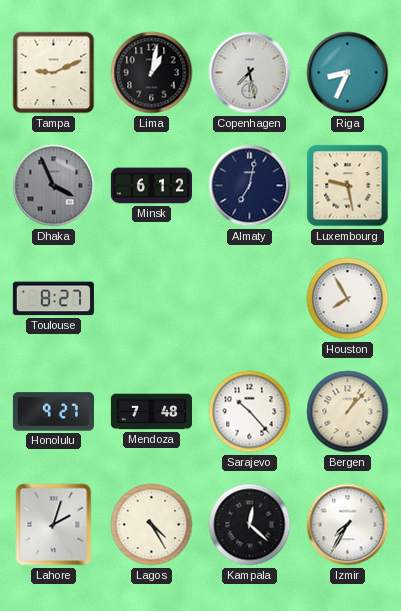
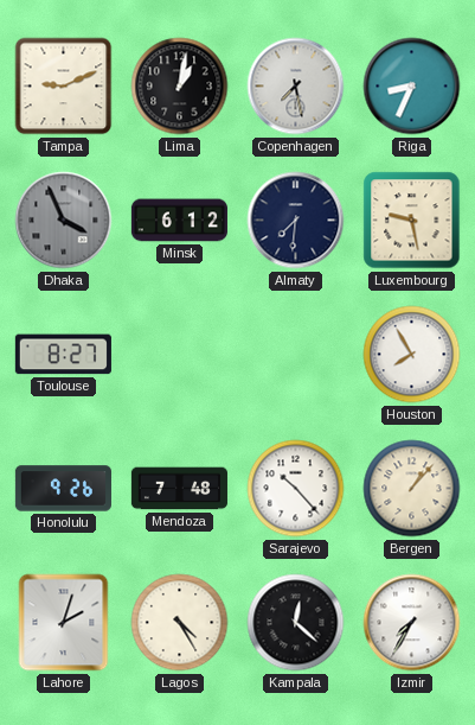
Almaty: 7:02 -> 7:31
Honolulu: 9:27 -> 9:26
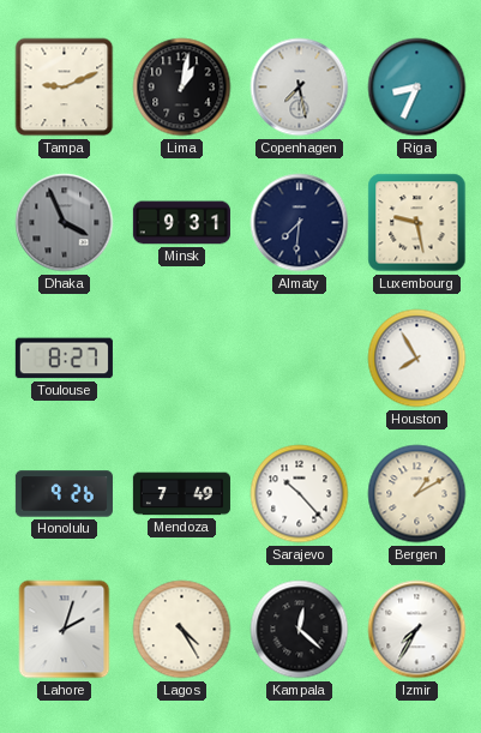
Minsk: 6:12 -> 9:31
Mendoza: 7:48 -> 7:49
Bergen: 1:07 -> 1:10
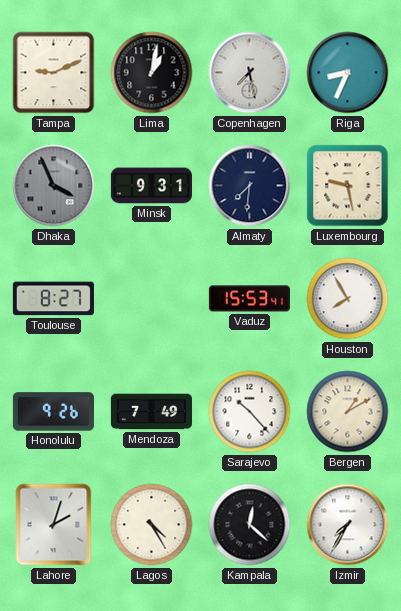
Vaduz: none -> 15:53
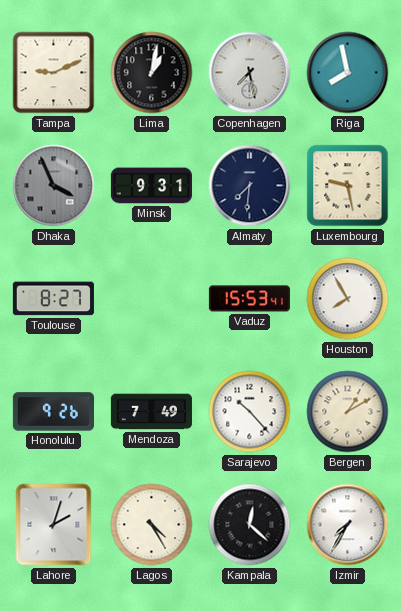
Riga: 8:34 -> 7:58
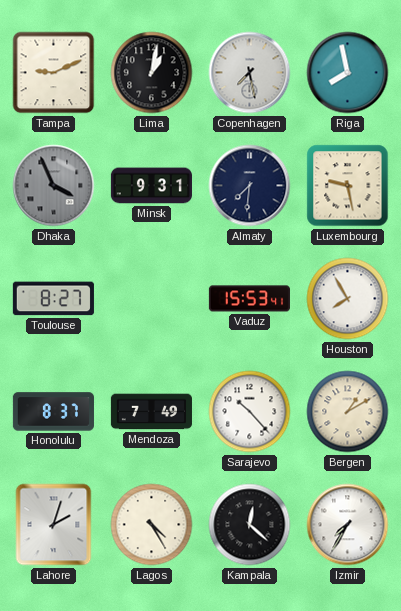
Honolulu: 9:26 -> 8:37
